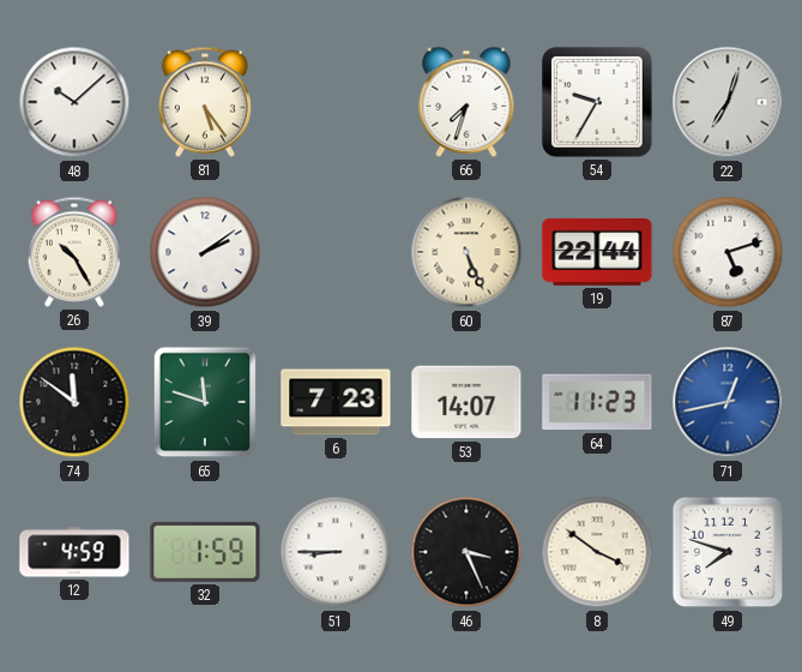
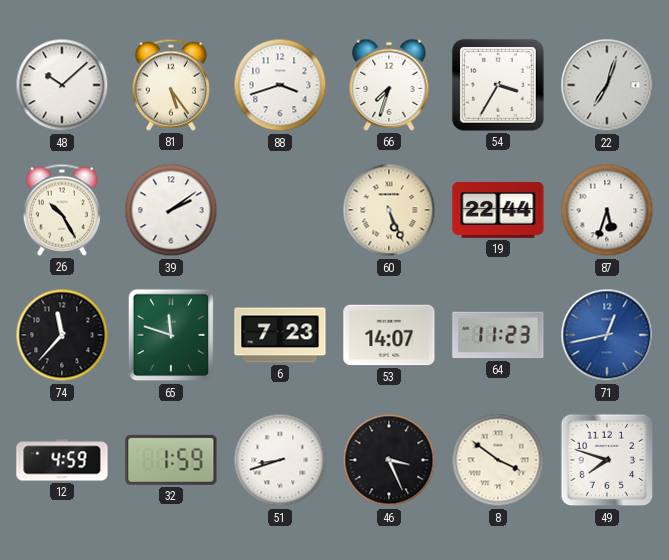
88: none -> 3:42
54: 9:35 -> 3:35
87: 5:12 -> 5:33
74: 11:51 -> 11:37
51: 8:45 -> 8:42
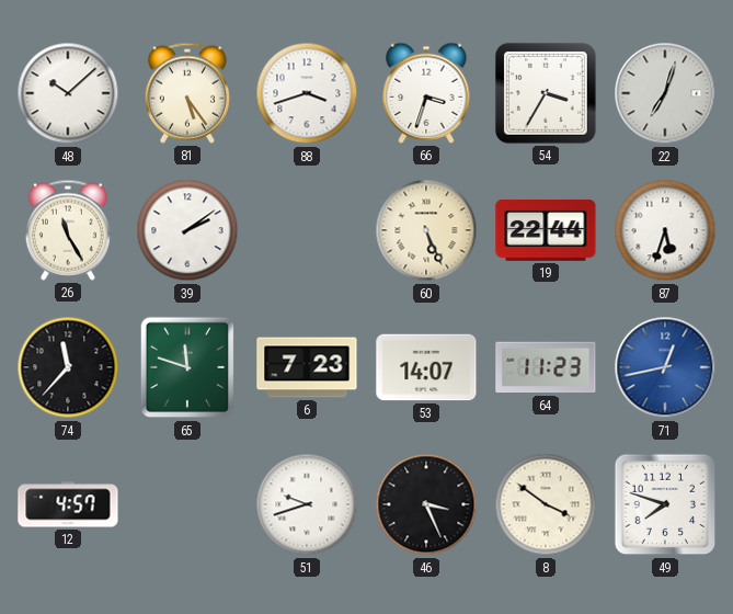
66: 7:33 -> 3:33
26: 10:25 -> 11:25
12: 4:59 -> 4:57
32: 1:59 -> none
51: 8:42 -> 9:42
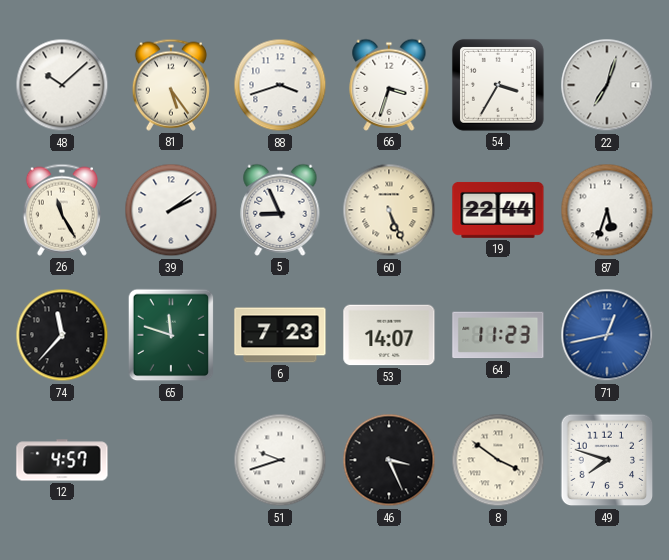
5: none -> 8:56
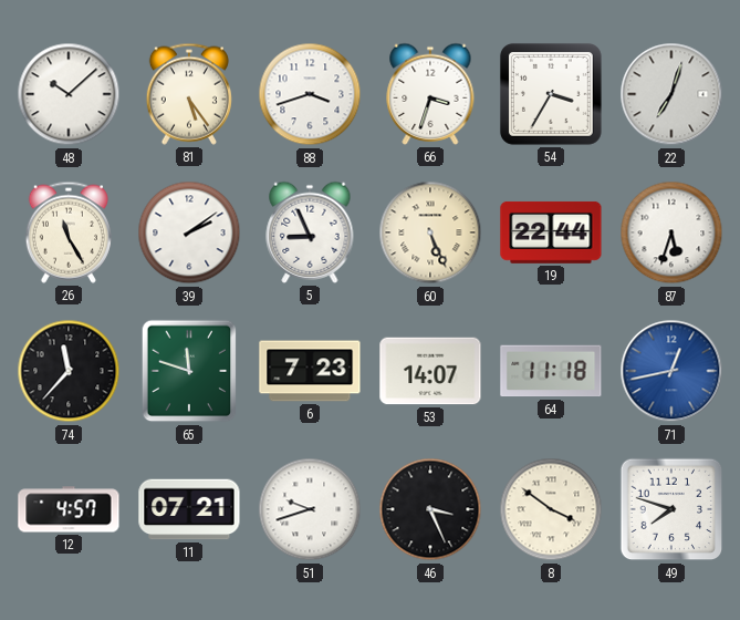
64: 11:23 -> 11:18
11: none -> 07:21
